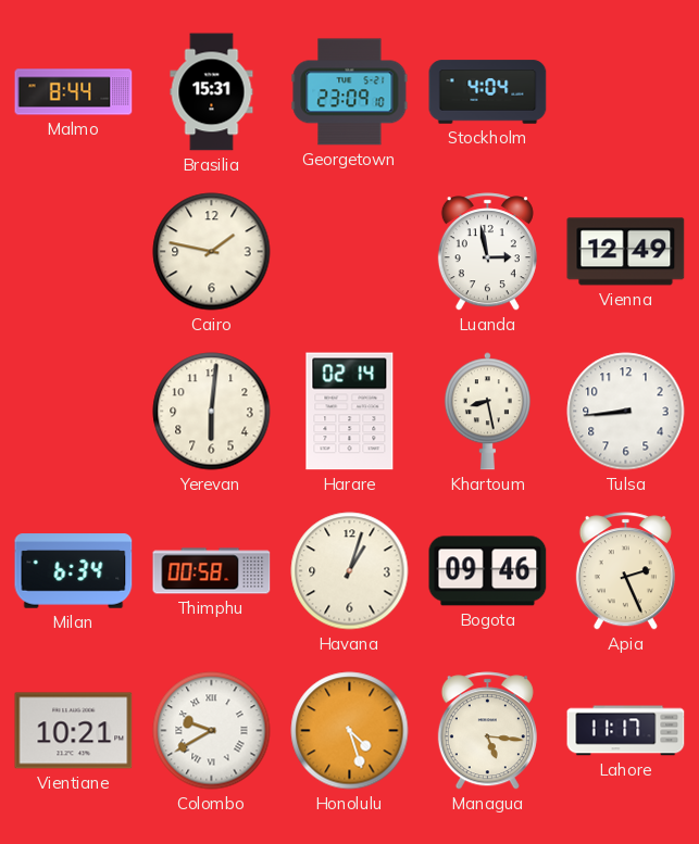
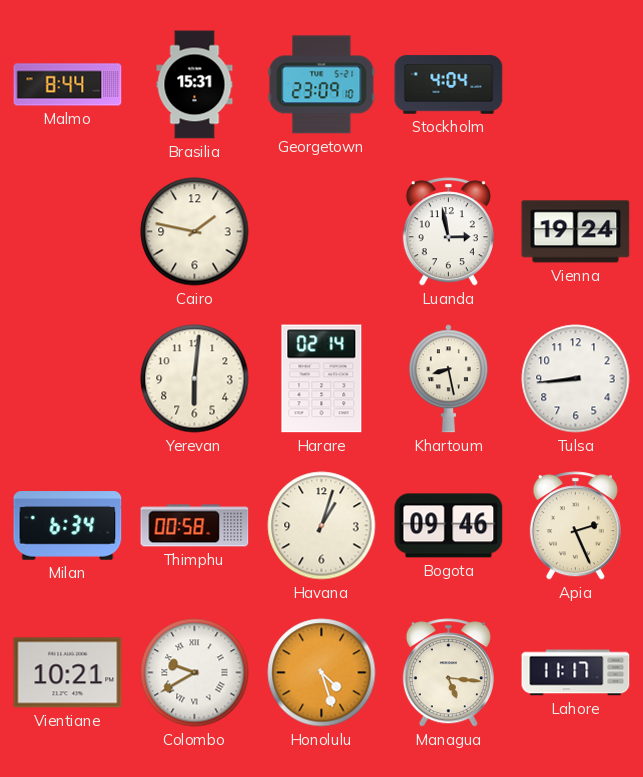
Vienna: 12:49 -> 19:24
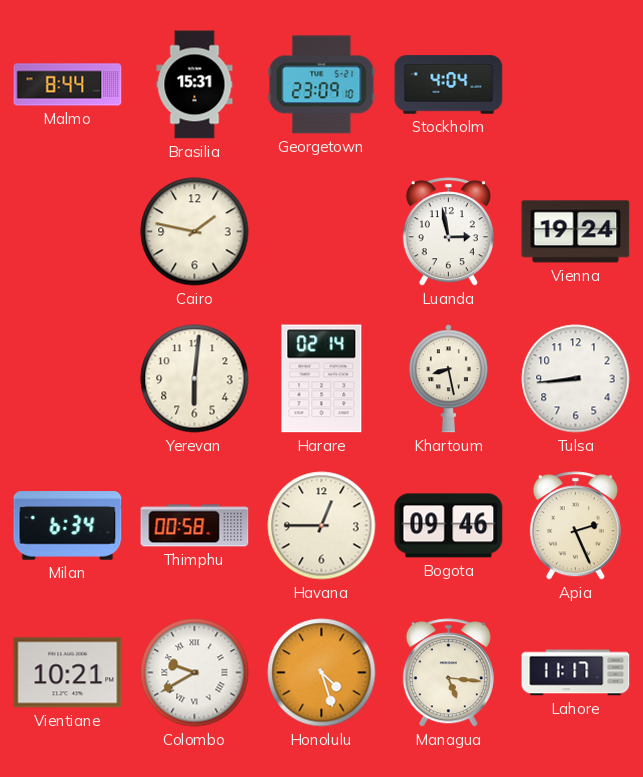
Havana: 1:03 -> 12:45
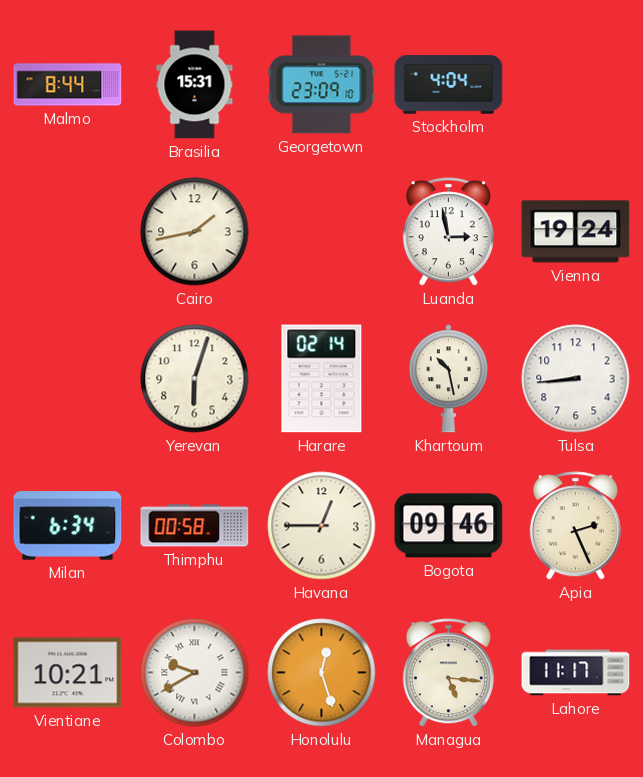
Cairo: 1:47 -> 1:43
Yerevan: 6:01 -> 6:03
Khartoum: 8:28 -> 10:28
Honolulu: 4:27 -> 12:27
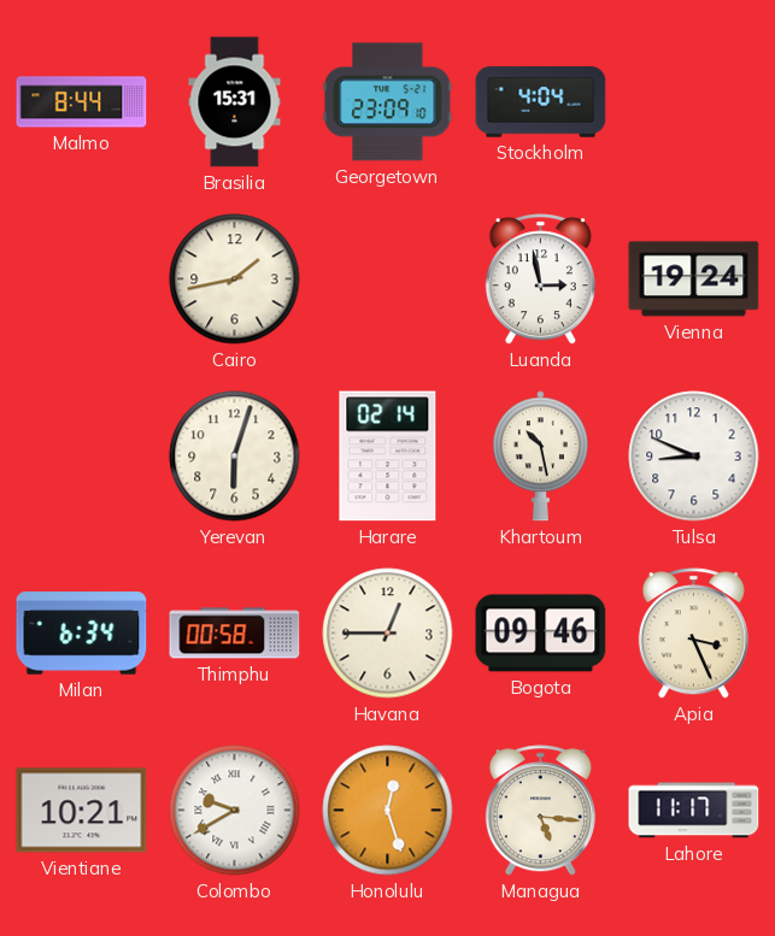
Tulsa: 8:44 -> 8:49
Apia: 2:26 -> 3:26
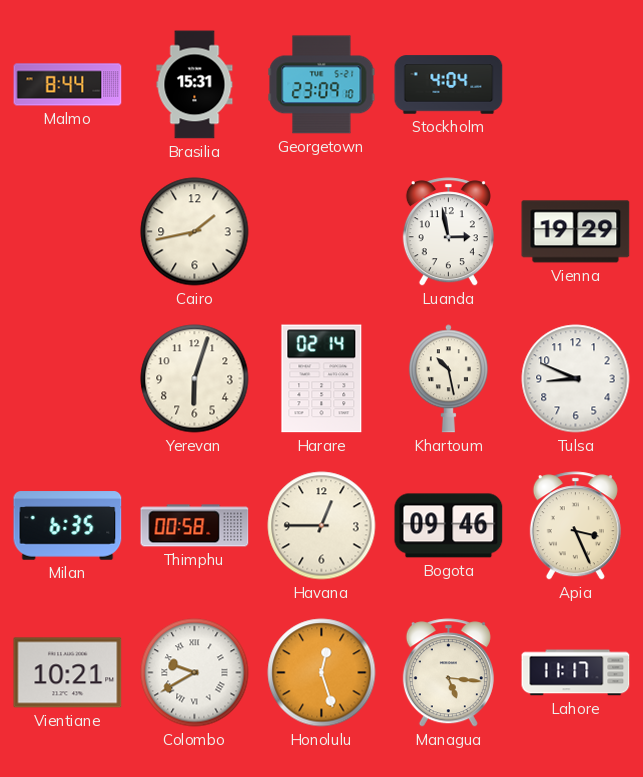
Vienna: 19:24 -> 19:29
Milan: 6:34 -> 6:35
